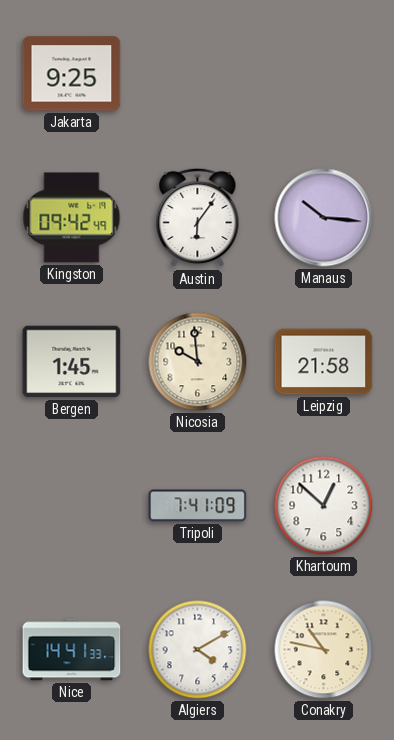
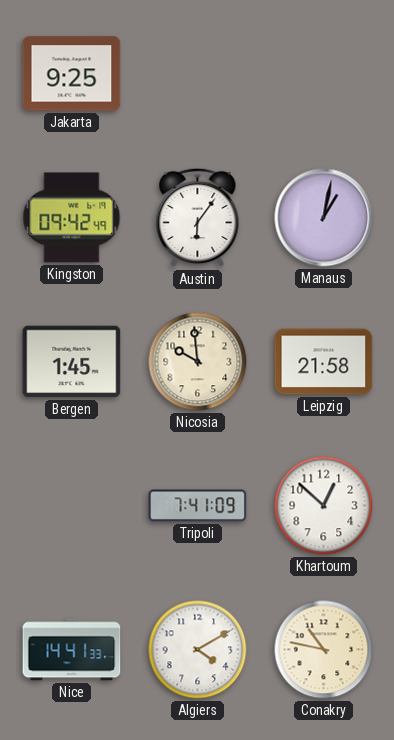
Manaus: 10:16 -> 1:02
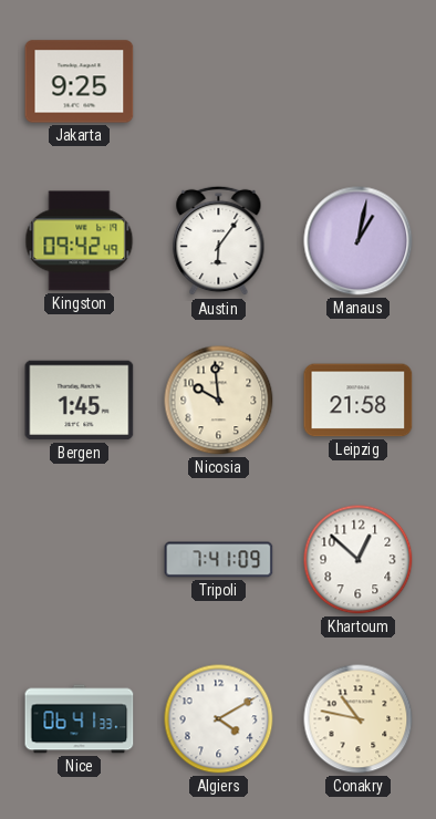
Nice: 14:41 -> 06:41
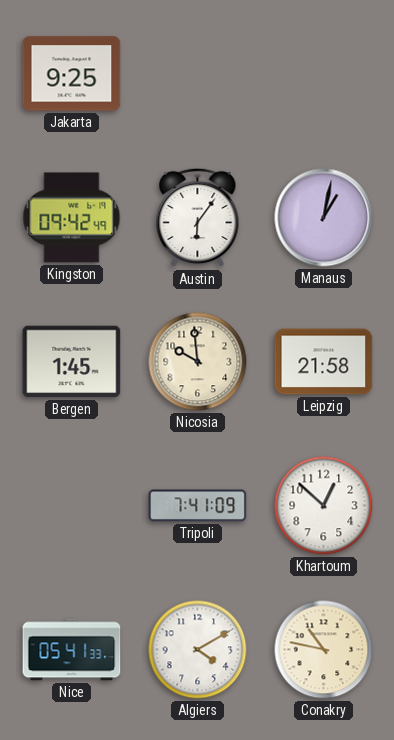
Nice: 06:41 -> 05:41
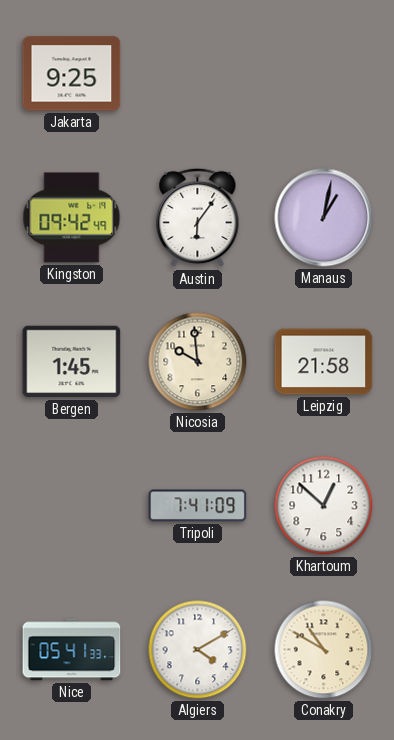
Conakry: 10:47 -> 10:50
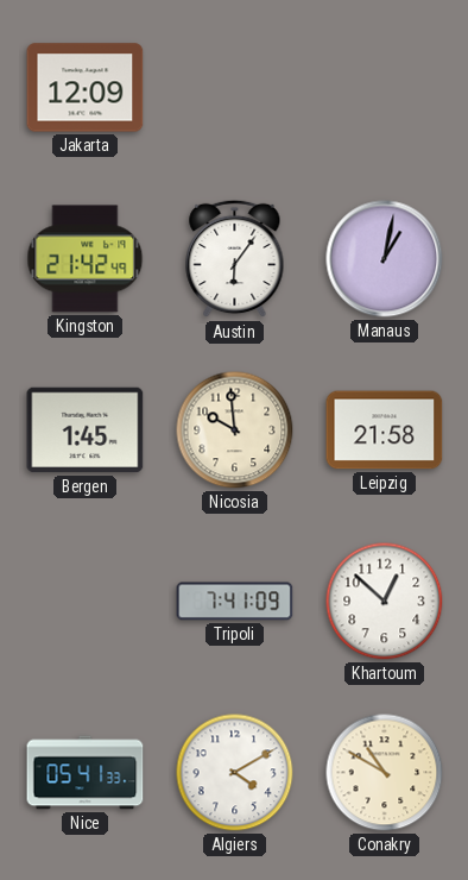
Jakarta: 9:25 -> 12:09
Kingston: 09:42 -> 21:42
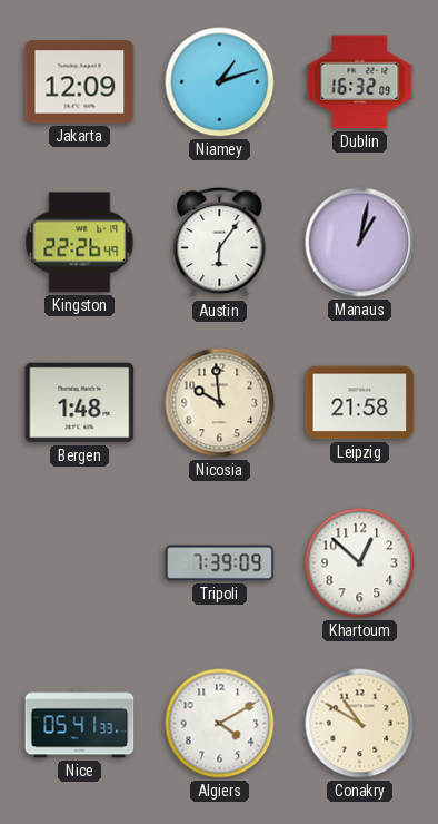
Niamey: none -> 1:12
Dublin: none -> 16:32
Kingston: 21:42 -> 22:26
Bergen: 1:45 -> 1:48
Tripoli: 7:41 -> 7:39
